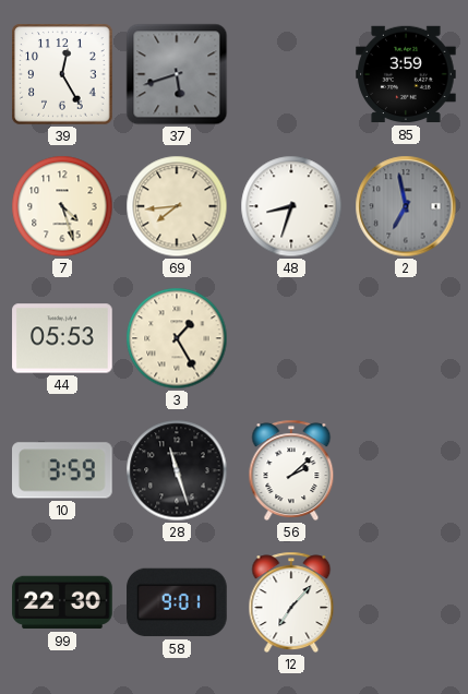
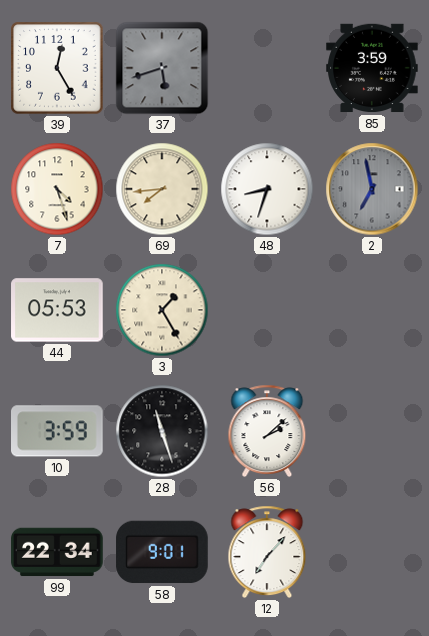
99: 22:30 -> 22:34
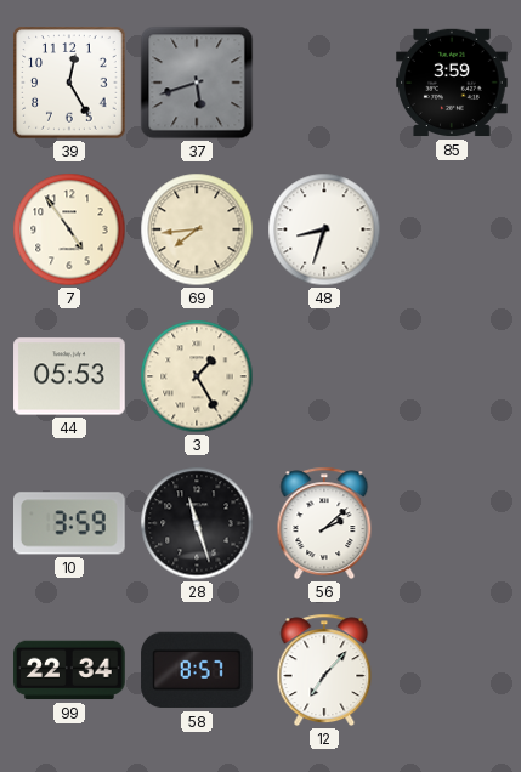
7: 4:27 -> 4:54
2: 6:58 -> none
58: 9:01 -> 8:57
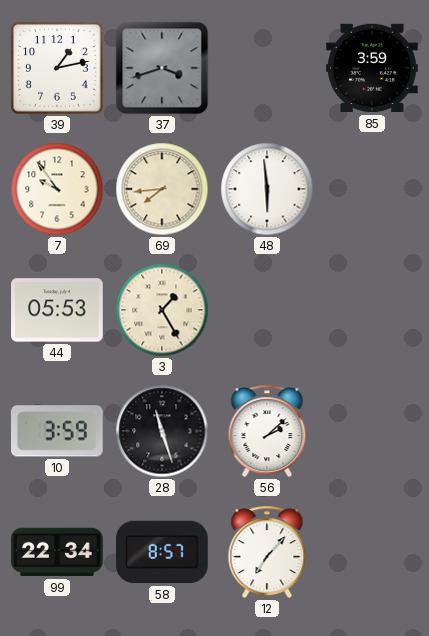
39: 12:25 -> 1:13
37: 5:42 -> 3:42
7: 4:54 -> 9:54
48: 8:33 -> 5:59
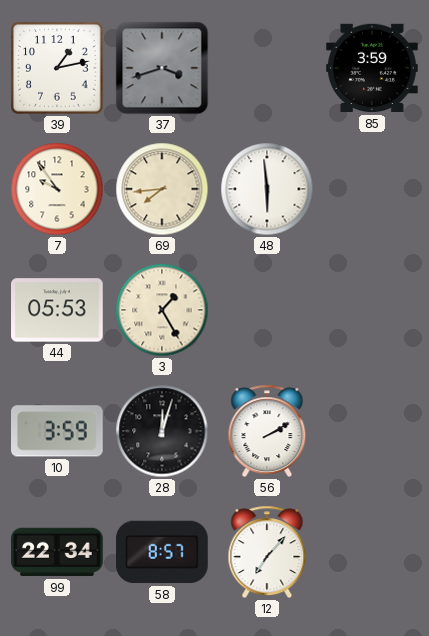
28: 11:27 -> 12:03
56: 2:08 -> 2:10
